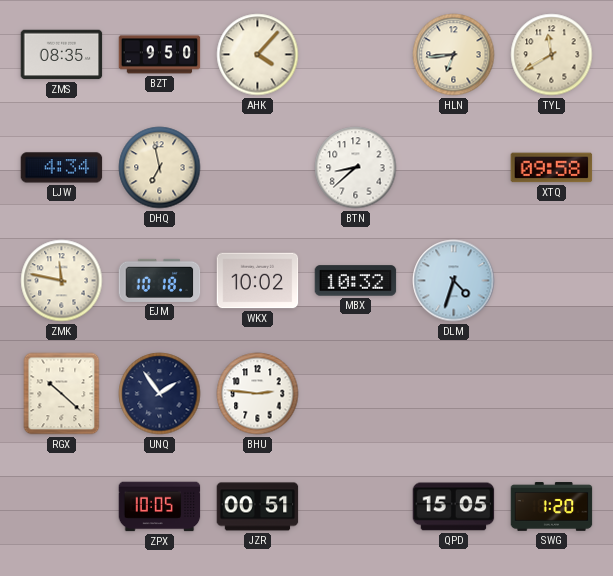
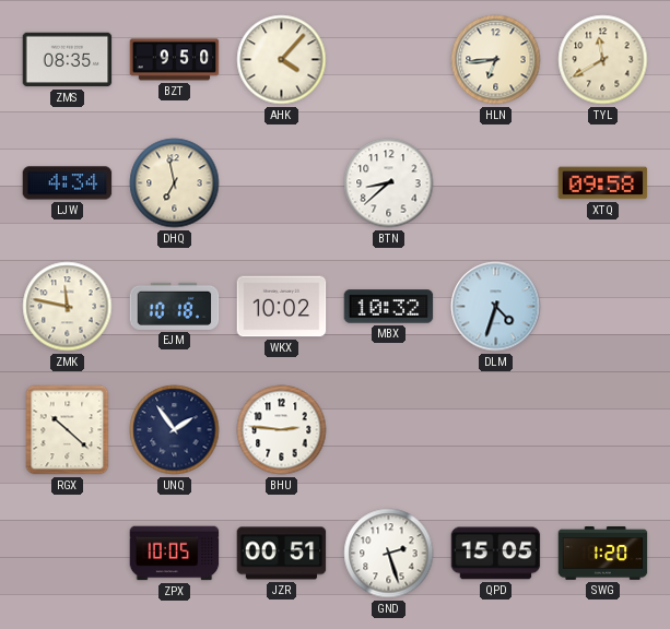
GND: none -> 2:27
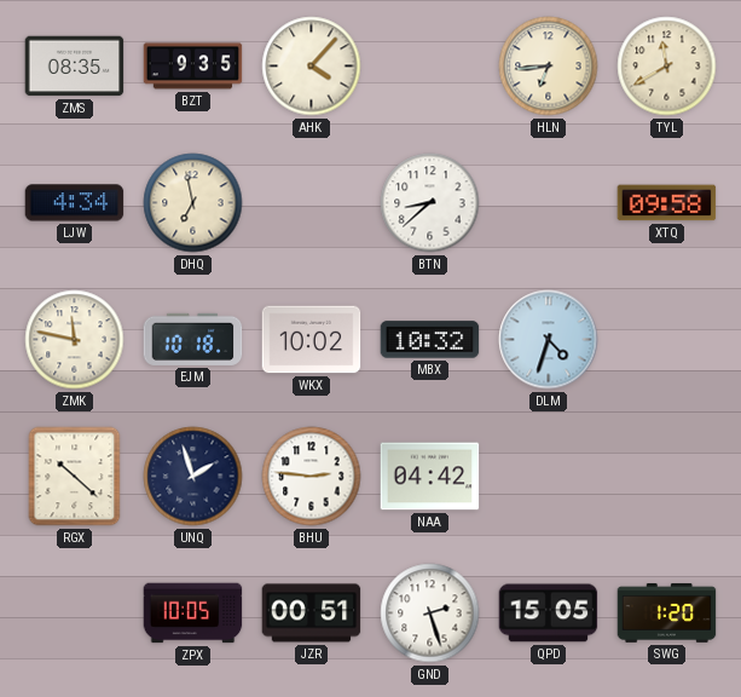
BZT: 9:50 -> 9:35
UNQ: 1:54 -> 1:57
NAA: none -> 04:42
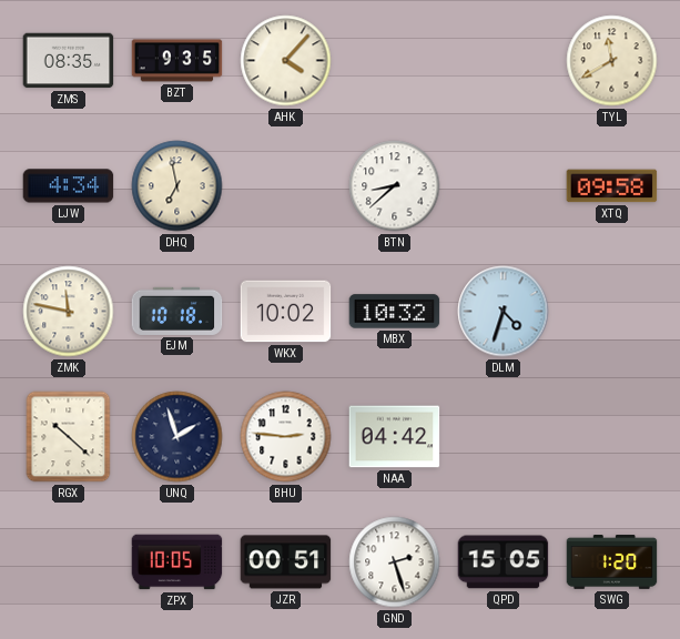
HLN: 6:44 -> none
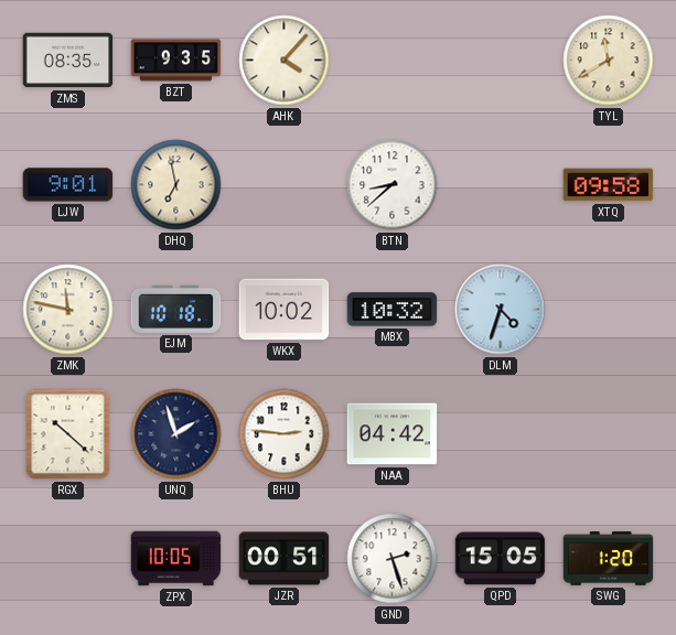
LJW: 4:34 -> 9:01
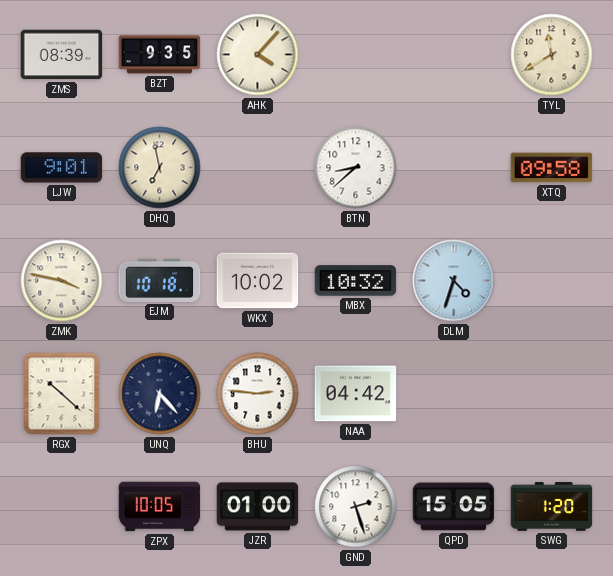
ZMS: 08:35 -> 08:39
ZMK: 11:47 -> 3:47
UNQ: 1:57 -> 6:23
JZR: 00:51 -> 01:00
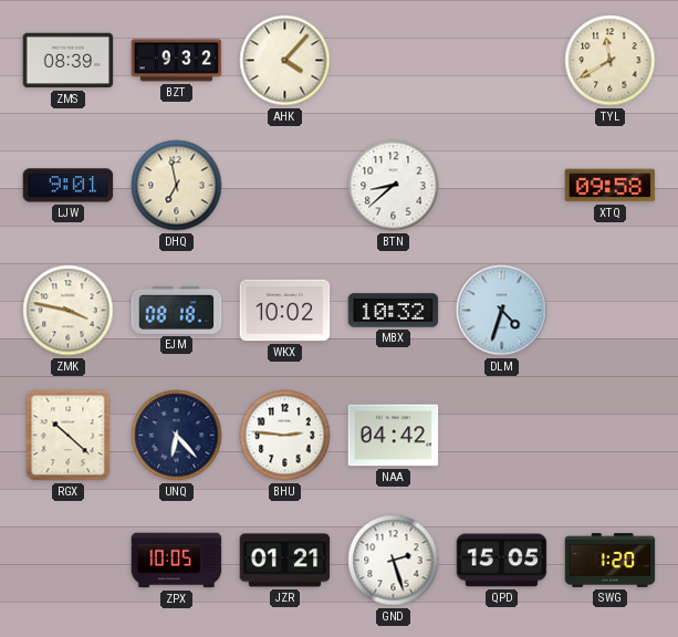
BZT: 9:35 -> 9:32
EJM: 10:18 -> 08:18
JZR: 01:00 -> 01:21
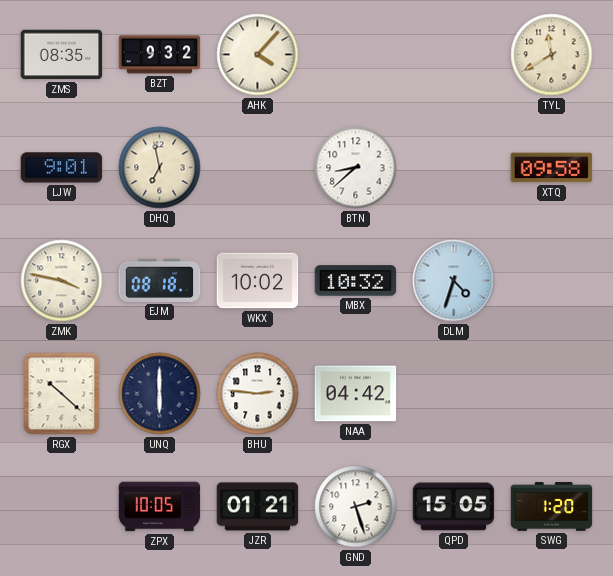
ZMS: 08:39 -> 08:35
UNQ: 6:23 -> 6:00
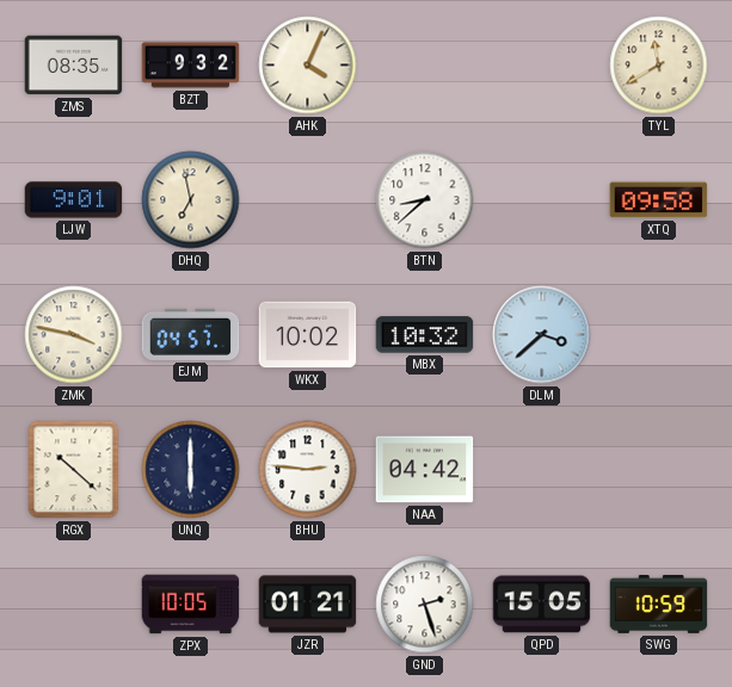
AHK: 4:07 -> 4:04
EJM: 08:18 -> 04:57
DLM: 4:33 -> 3:38
SWG: 1:20 -> 10:59
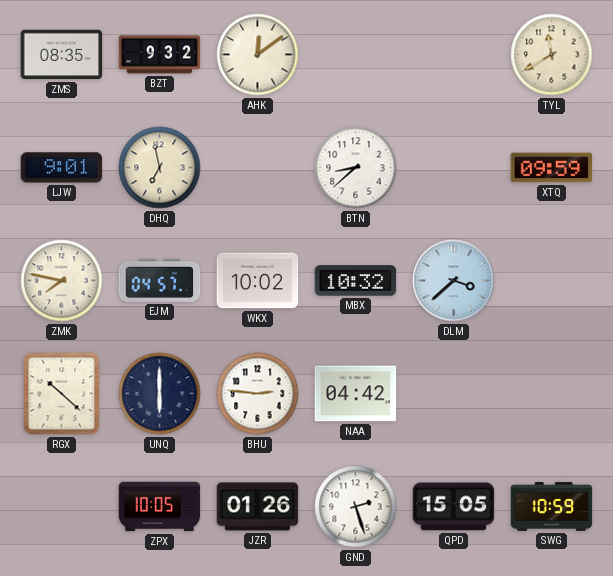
AHK: 4:04 -> 12:09
XTQ: 09:58 -> 09:59
ZMK: 3:47 -> 7:47
JZR: 01:21 -> 01:26
